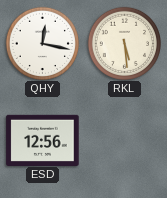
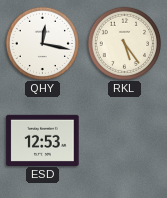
RKL: 5:29 -> 5:24
ESD: 12:56 -> 12:53
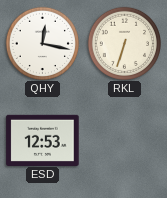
RKL: 5:24 -> 6:33
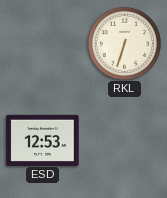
QHY: 12:17 -> none
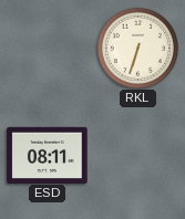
ESD: 12:53 -> 08:11
